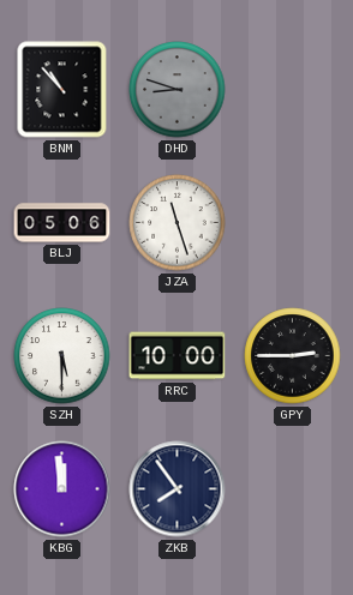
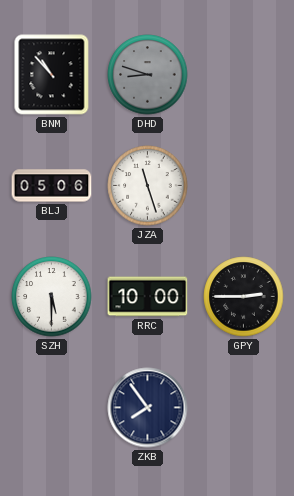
KBG: 11:59 -> none
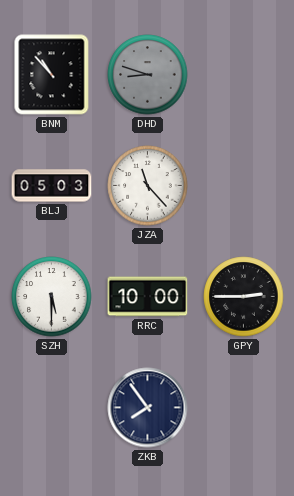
BLJ: 05:06 -> 05:03
JZA: 11:27 -> 11:23
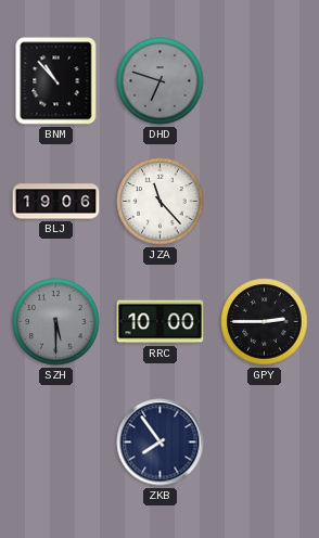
DHD: 8:48 -> 6:48
BLJ: 05:03 -> 19:06
SZH dial: white -> grey
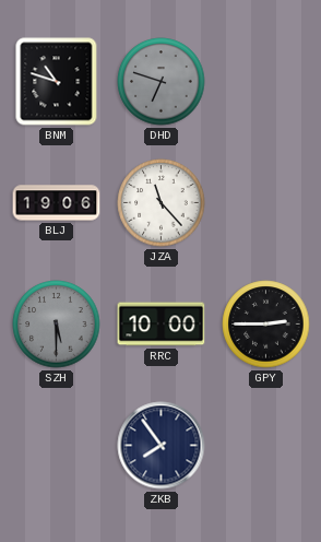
BNM: 10:53 -> 10:48
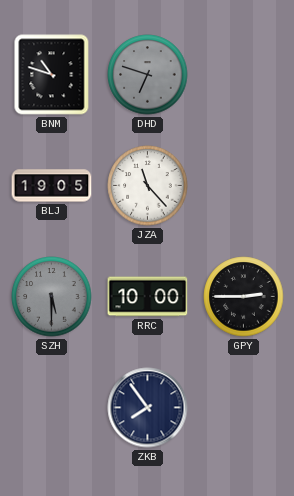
BLJ: 19:06 -> 19:05
